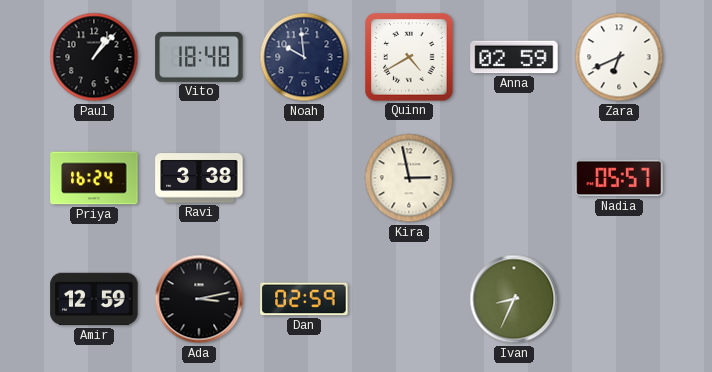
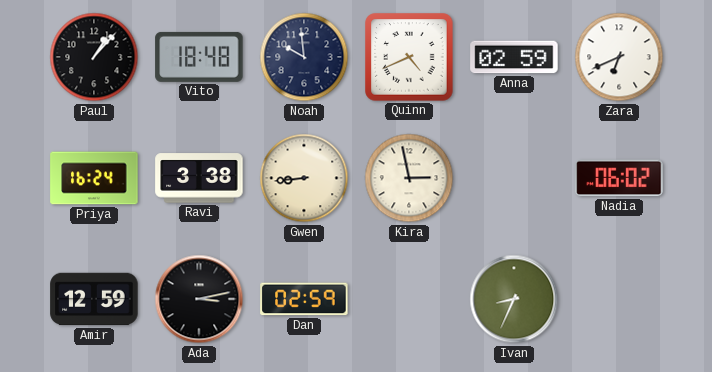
Quinn: 4:40 -> 4:41
Gwen: none -> 8:44
Nadia: 05:57 -> 06:02
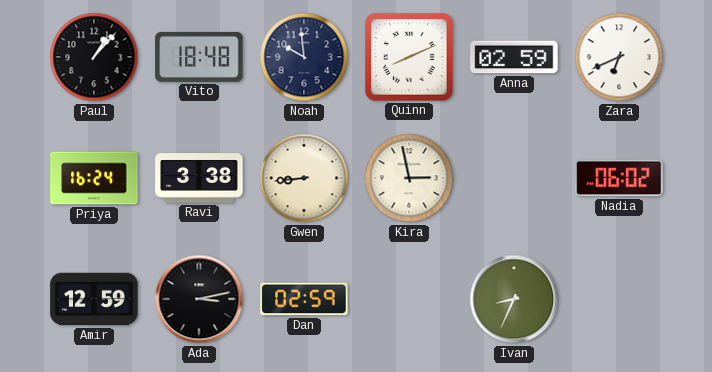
Quinn: 4:41 -> 8:11
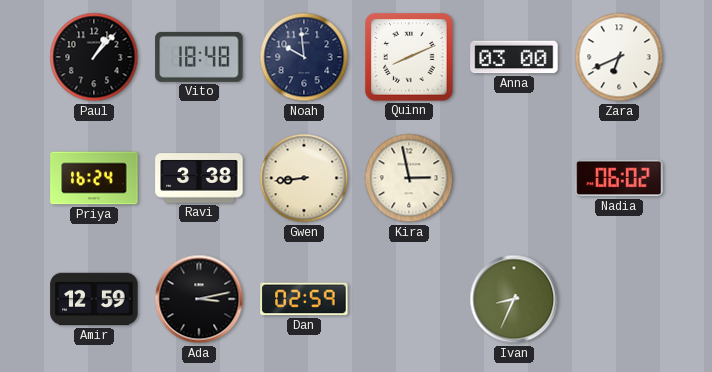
Anna: 02:59 -> 03:00
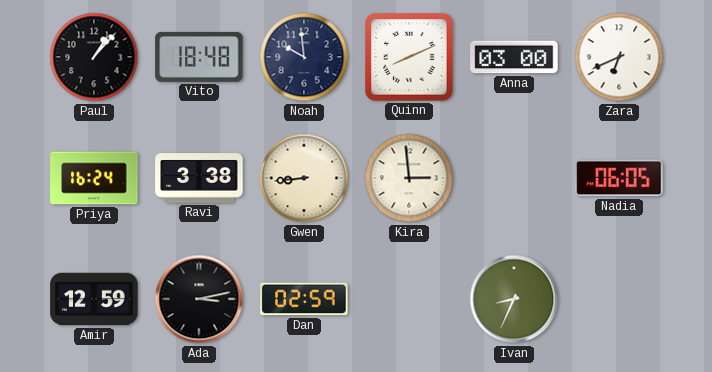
Kira: 2:58 -> 2:59
Nadia: 06:02 -> 06:05
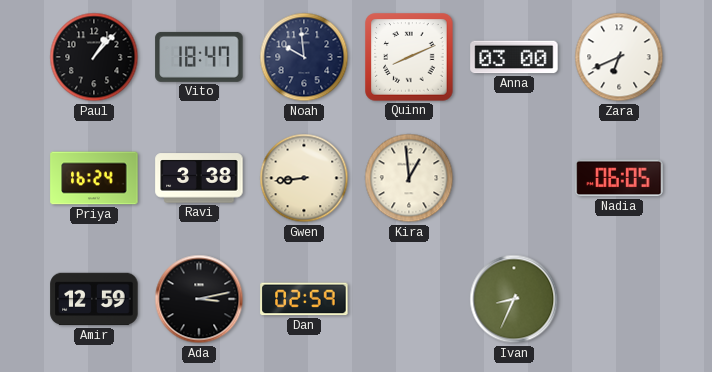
Vito: 18:48 -> 18:47
Kira: 2:59 -> 12:59
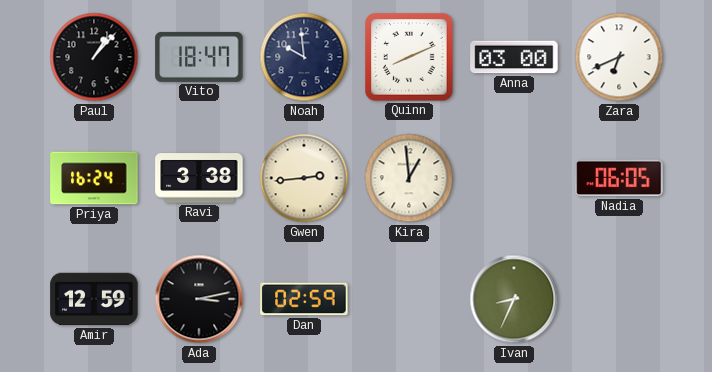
Gwen: 8:44 -> 2:44
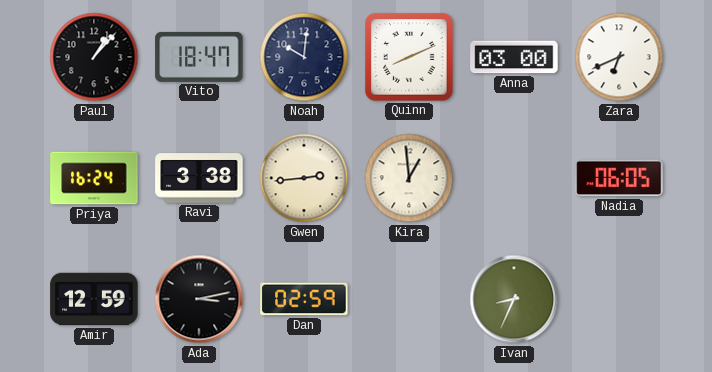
Noah: 9:59 -> 10:01
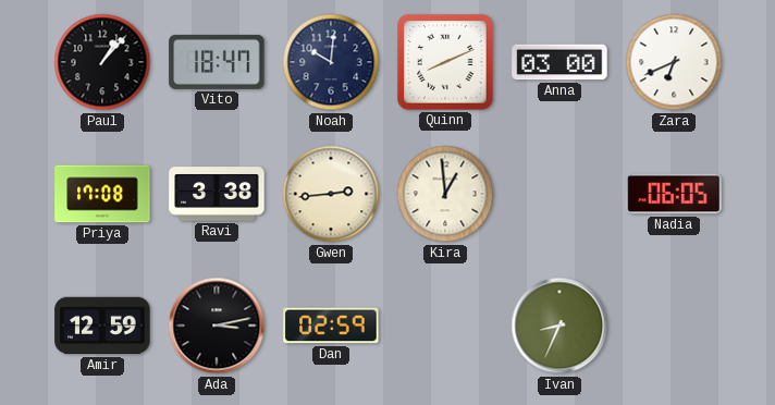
Priya: 16:24 -> 17:08
